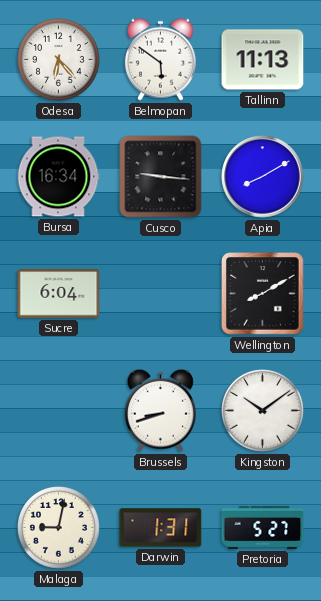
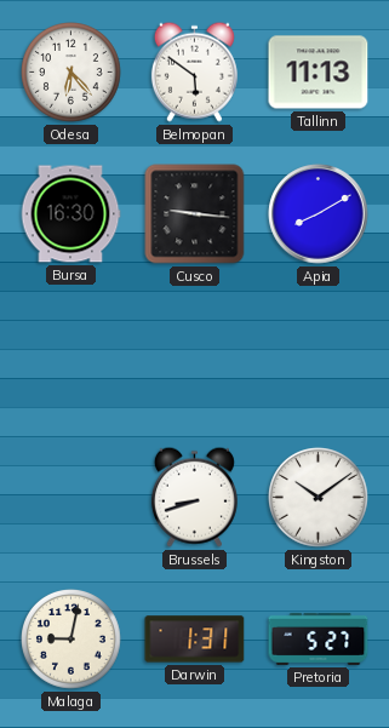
Bursa: 16:34 -> 16:30
Sucre: 6:04 -> none
Wellington: 8:10 -> none
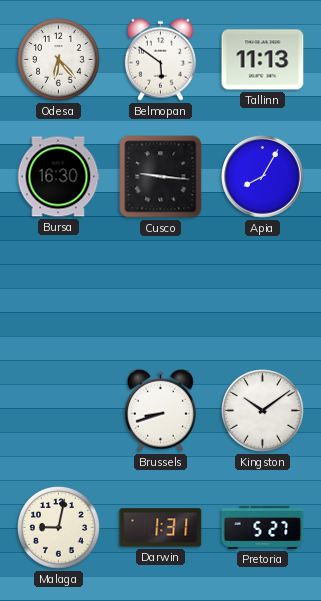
Apia: 8:10 -> 8:05
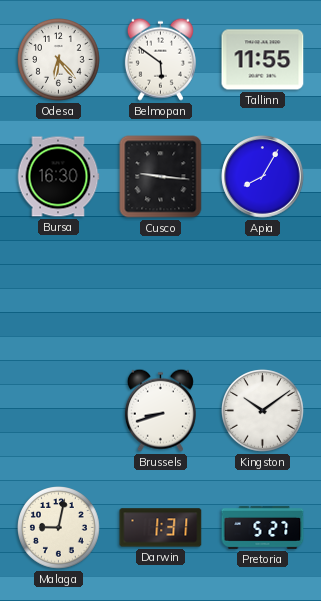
Tallinn: 11:13 -> 11:55
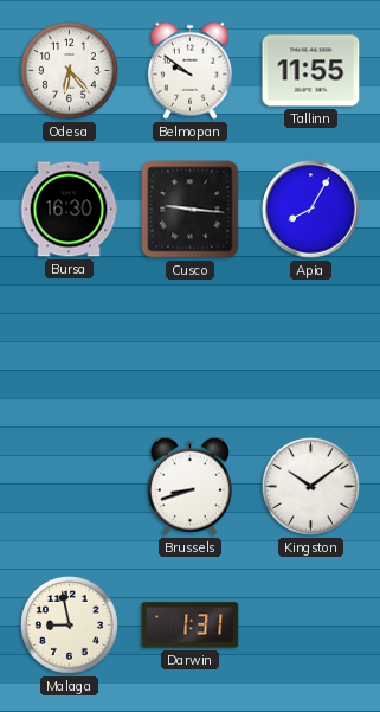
Belmopan: 5:51 -> 9:51
Malaga: 9:02 -> 8:58
Pretoria: 5:27 -> none
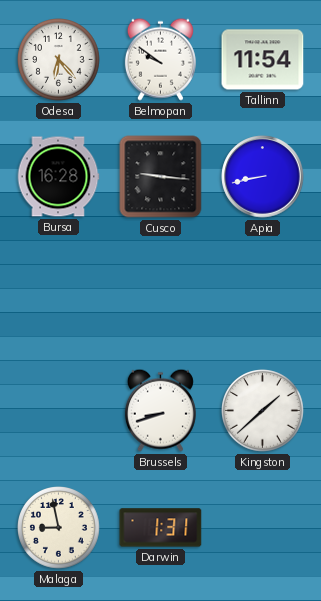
Tallinn: 11:55 -> 11:54
Bursa: 16:30 -> 16:28
Apia: 8:05 -> 8:43
Kingston: 10:09 -> 1:38
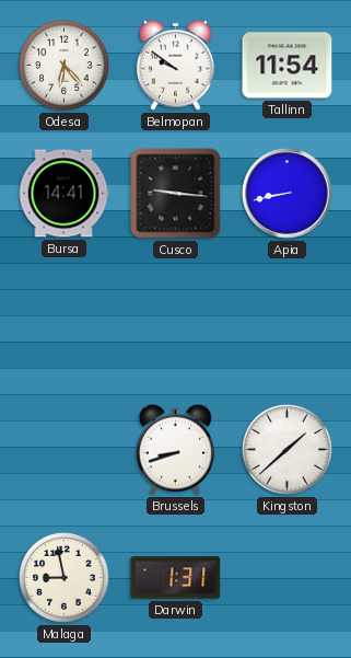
Bursa: 16:28 -> 14:41
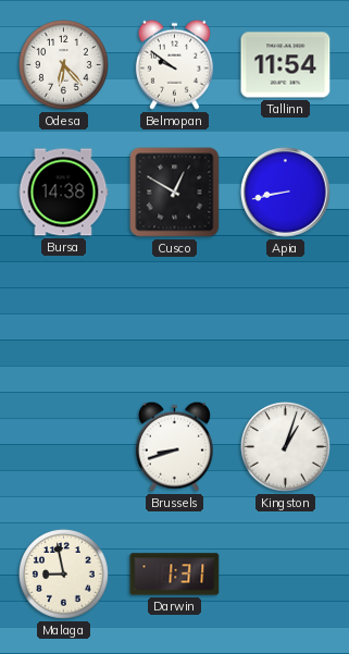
Bursa: 14:41 -> 14:38
Cusco: 9:16 -> 12:50
Kingston: 1:38 -> 1:03
